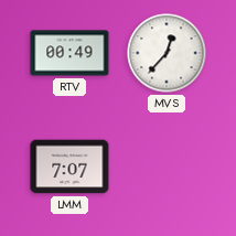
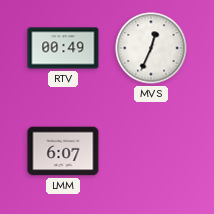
MVS: 12:37 -> 12:34
LMM: 7:07 -> 6:07
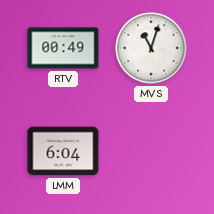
MVS: 12:34 -> 11:03
LMM: 6:07 -> 6:04
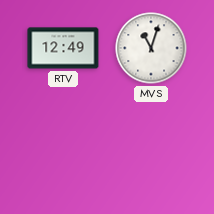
RTV: 00:49 -> 12:49
LMM: 6:04 -> none
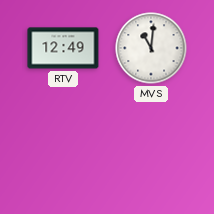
MVS: 11:03 -> 11:01
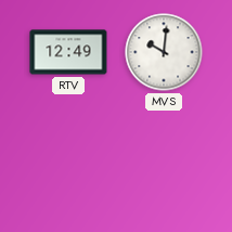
MVS: 11:01 -> 10:01
